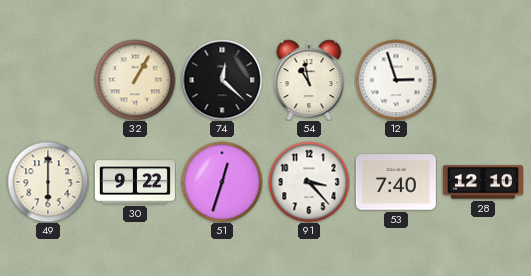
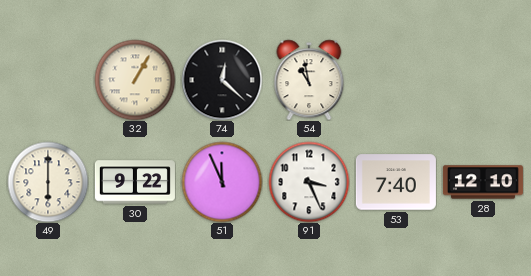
12: 2:57 -> none
51: 12:33 -> 11:56
91: 3:23 -> 3:26
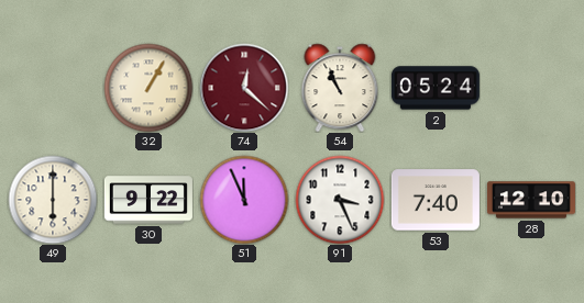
74 dial: black -> burgundy
54: 10:58 -> 10:56
2: none -> 05:24
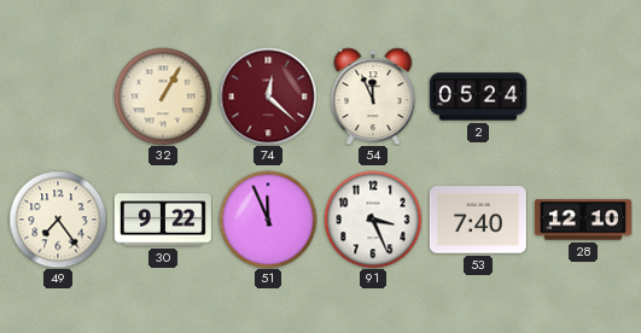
54: 10:56 -> 11:56
49: 6:00 -> 7:24
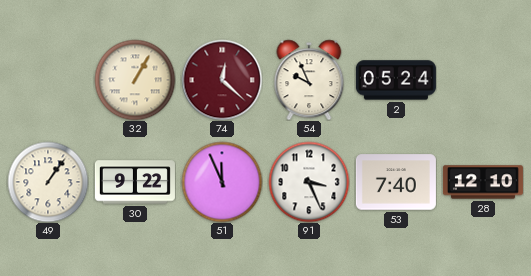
54: 11:56 -> 9:56
49: 7:24 -> 1:06
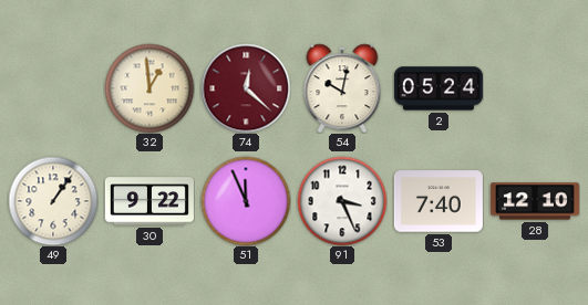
32: 1:05 -> 12:59
54: 9:56 -> 10:02
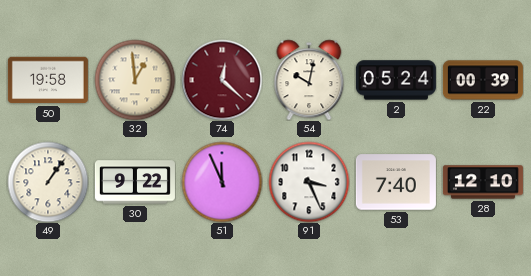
50: none -> 19:58
22: none -> 00:39
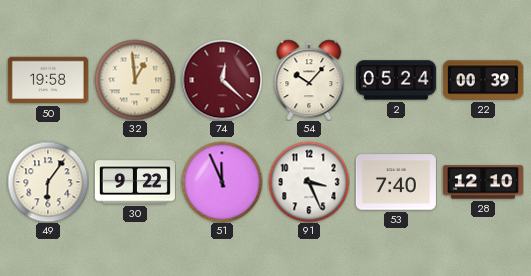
54: 10:02 -> 10:07
49: 1:06 -> 6:06
